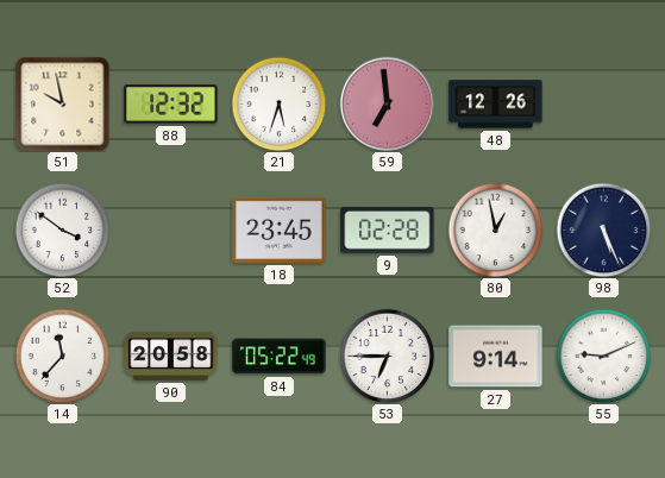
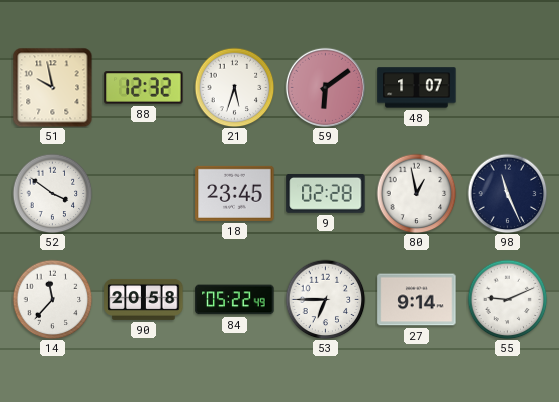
59: 6:59 -> 6:09
48: 12:26 -> 1:07
98: 5:26 -> 11:26
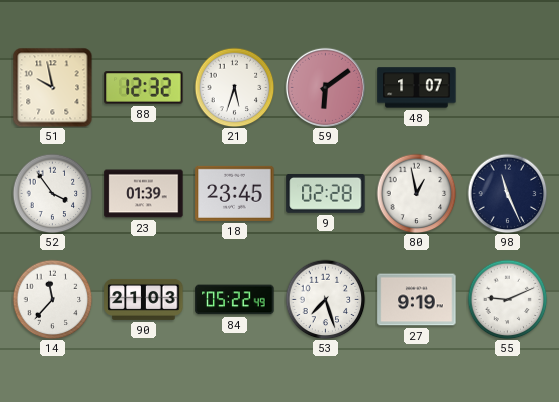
52: 3:51 -> 3:54
23: none -> 01:39
90: 20:58 -> 21:03
53: 6:45 -> 7:27
27: 9:14 -> 9:19
